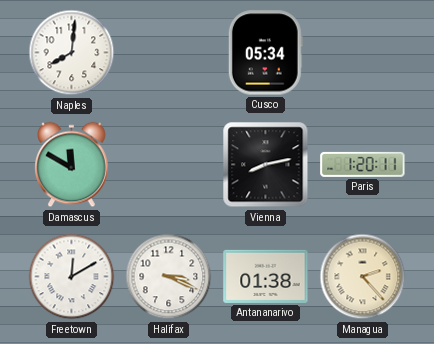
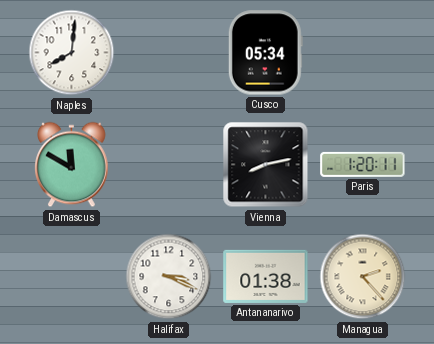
Freetown: 12:10 -> none
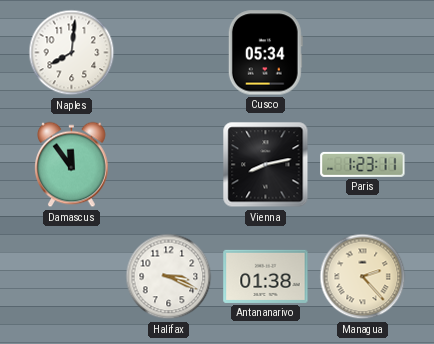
Damascus: 11:50 -> 11:54
Paris: 1:20 -> 1:23
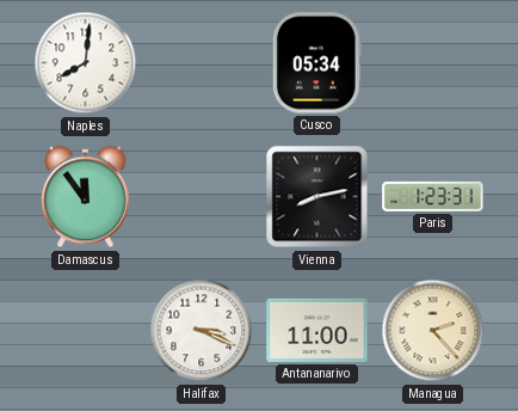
Paris: 1:23:11 -> 1:23:31
Antananarivo: 01:38 -> 11:00
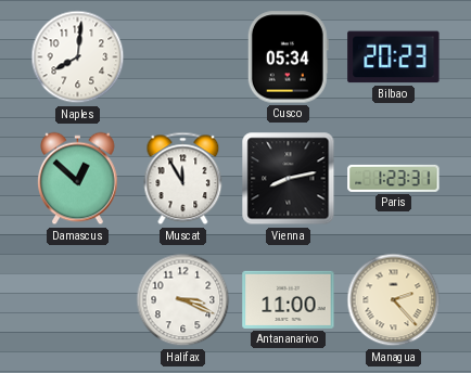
Bilbao: none -> 20:23
Damascus: 11:54 -> 12:52
Muscat: none -> 11:55
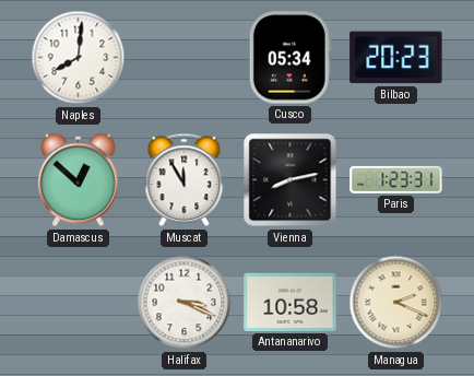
Antananarivo: 11:00 -> 10:58
Managua: 2:23 -> 2:19
